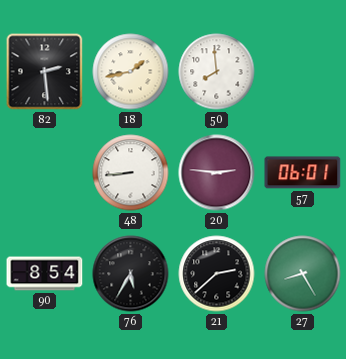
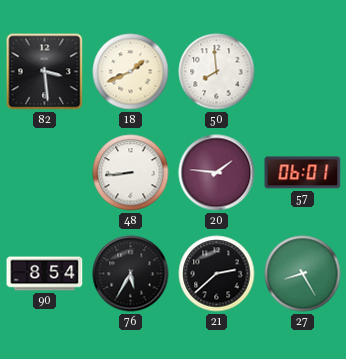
82: 2:29 -> 3:29
18: 1:43 -> 1:41
20: 2:46 -> 1:46
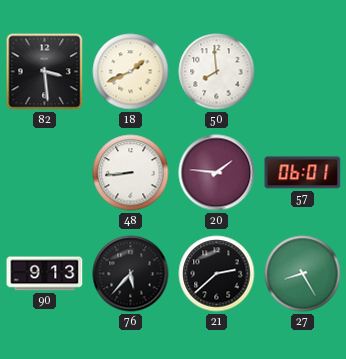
90: 8:54 -> 9:13
76: 5:35 -> 5:37
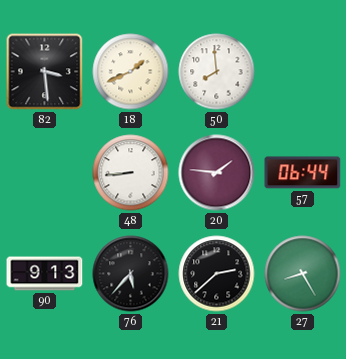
57: 06:01 -> 06:44
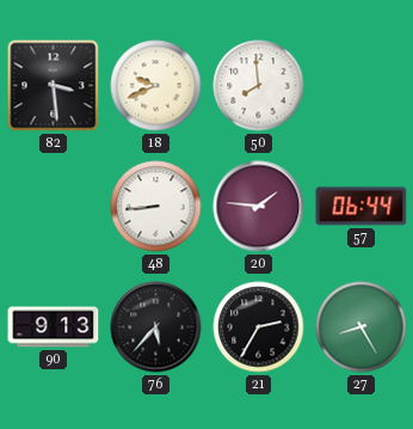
18: 1:41 -> 9:41
21: 2:38 -> 2:35
